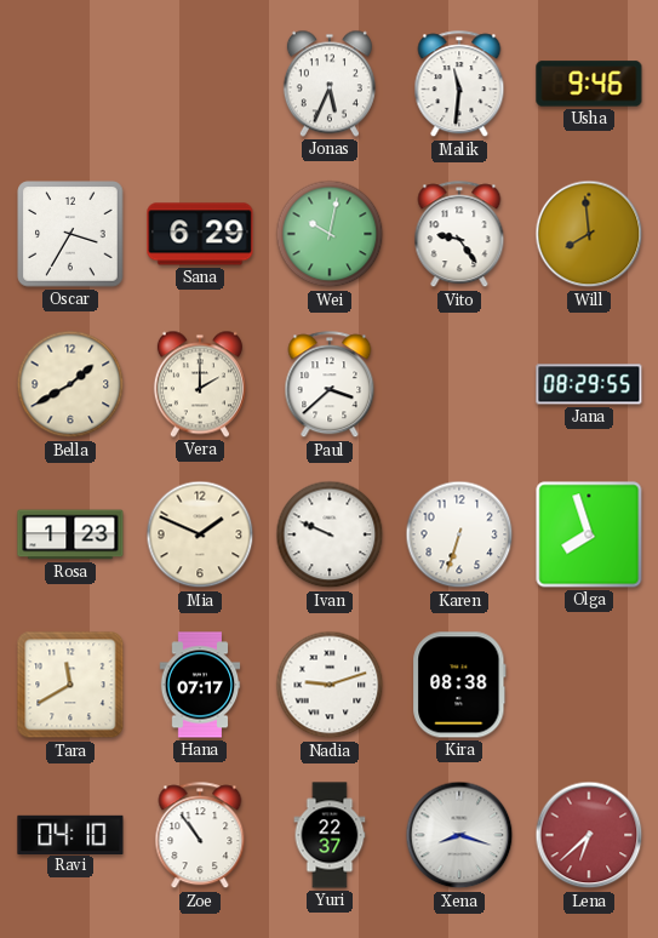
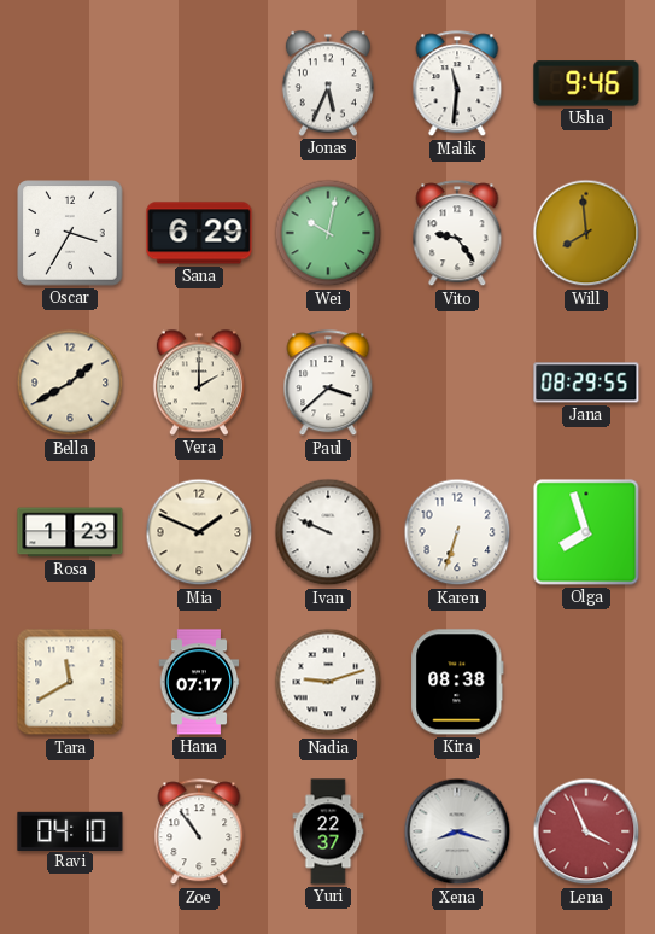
Lena: 6:38 -> 3:56
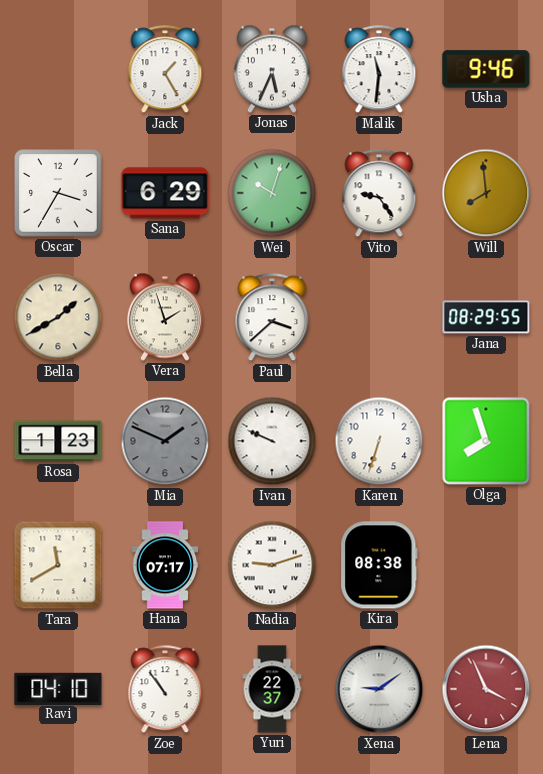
Jack: none -> 1:25
Wei: 10:02 -> 10:03
Vera: 2:00 -> 1:57
Mia dial: cream -> grey
Xena: 8:18 -> 9:09
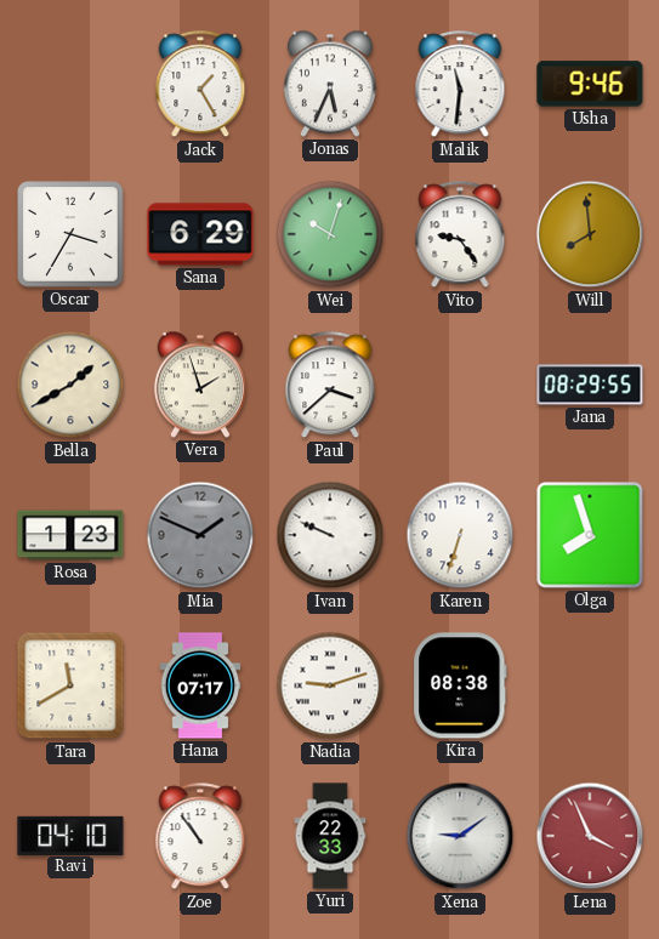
Yuri: 22:37 -> 22:33
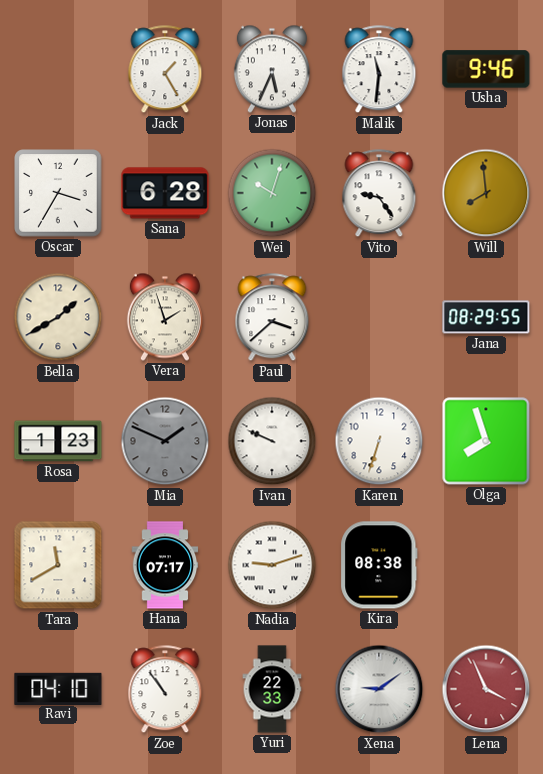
Sana: 6:29 -> 6:28
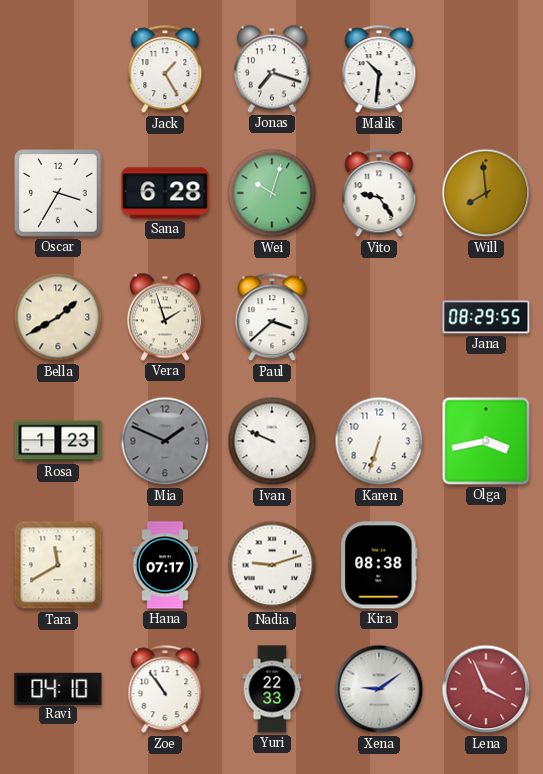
Jonas: 5:34 -> 7:18
Malik: 11:31 -> 10:31
Usha: 9:46 -> none
Olga: 7:57 -> 3:43
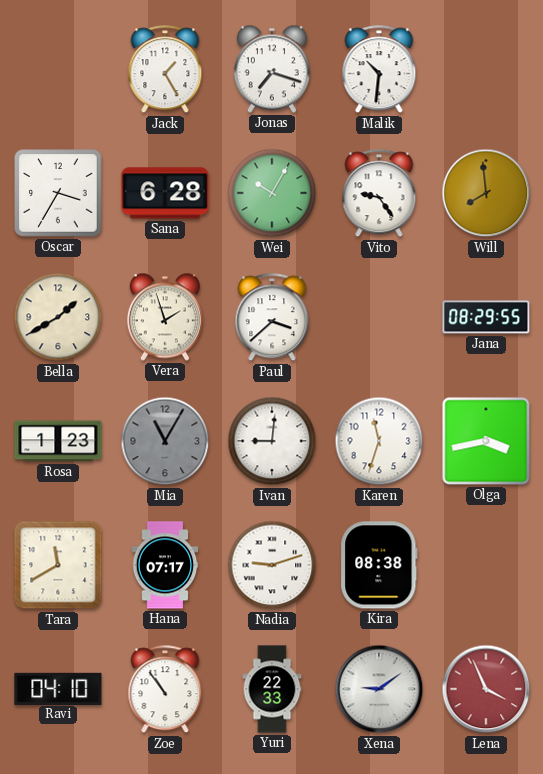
Wei: 10:03 -> 10:05
Mia: 1:49 -> 11:05
Ivan: 9:49 -> 9:01
Karen: 6:33 -> 11:33
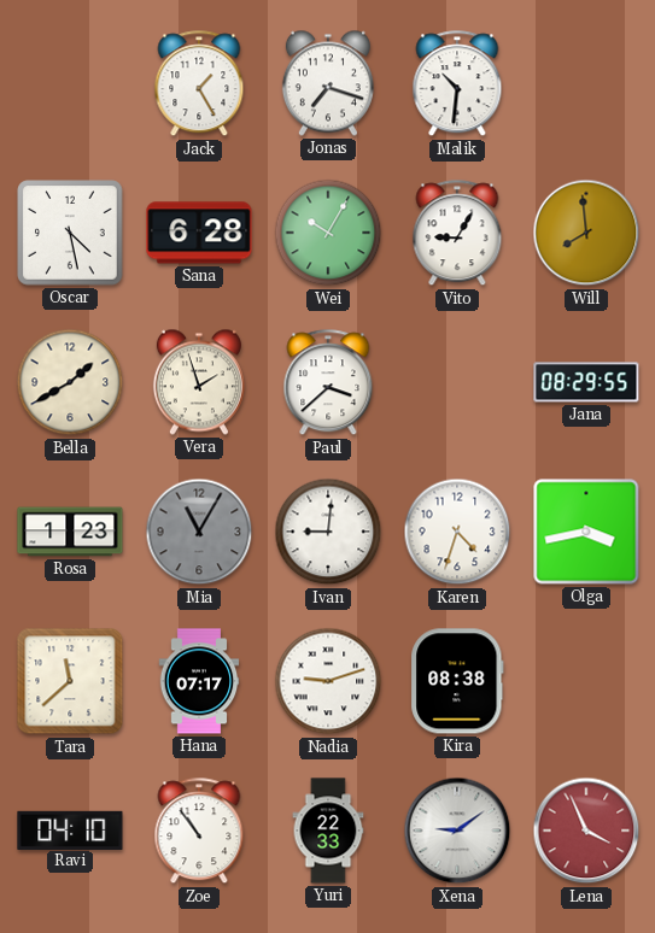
Oscar: 3:35 -> 4:28
Vito: 9:24 -> 9:05
Karen: 11:33 -> 4:33
Tara: 11:40 -> 11:38
